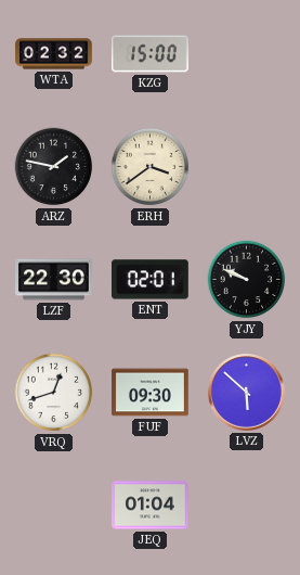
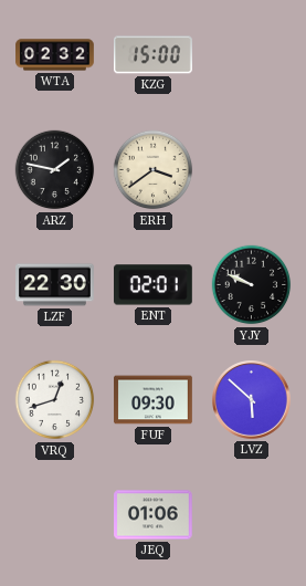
JEQ: 01:04 -> 01:06
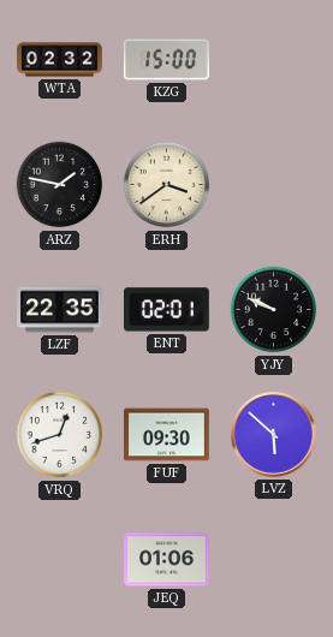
LZF: 22:30 -> 22:35
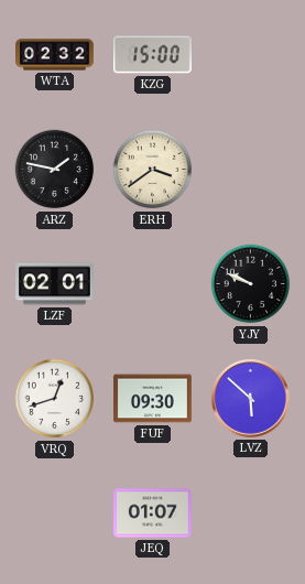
LZF: 22:35 -> 02:01
ENT: 02:01 -> none
JEQ: 01:06 -> 01:07
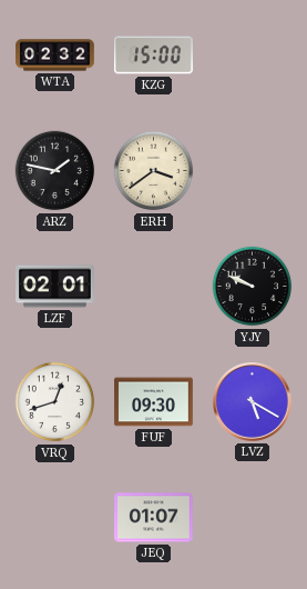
LVZ: 5:52 -> 5:20
